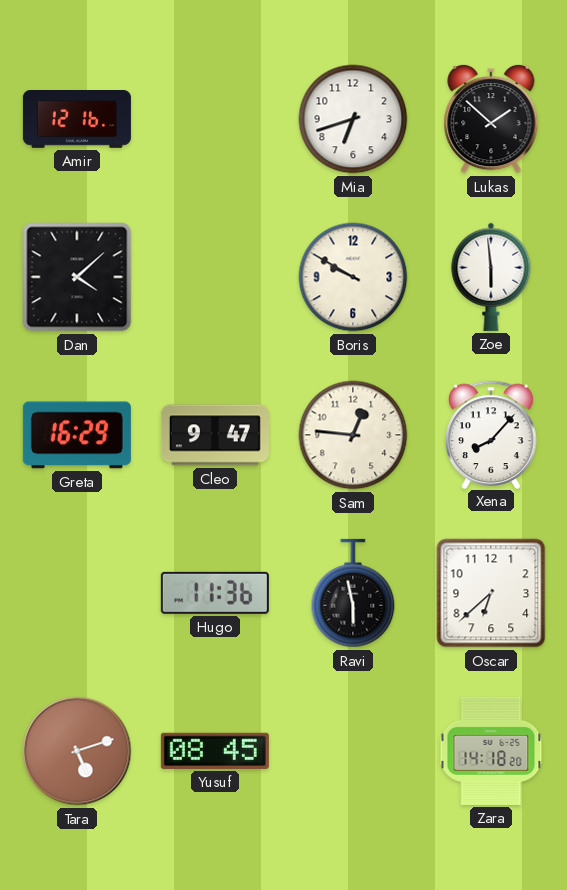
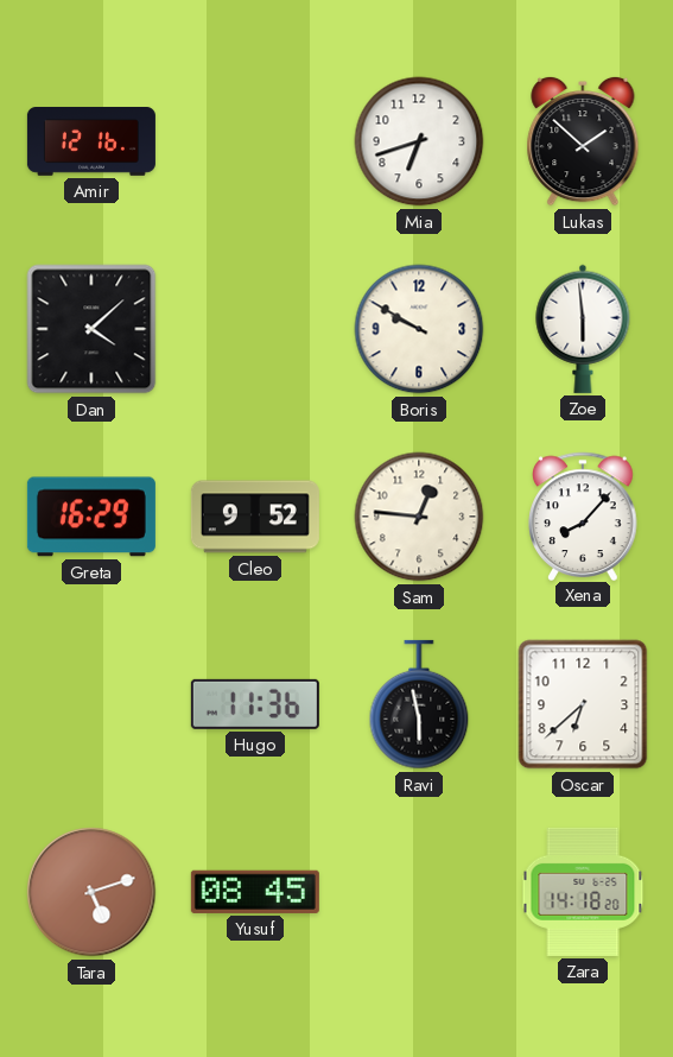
Cleo: 9:47 -> 9:52
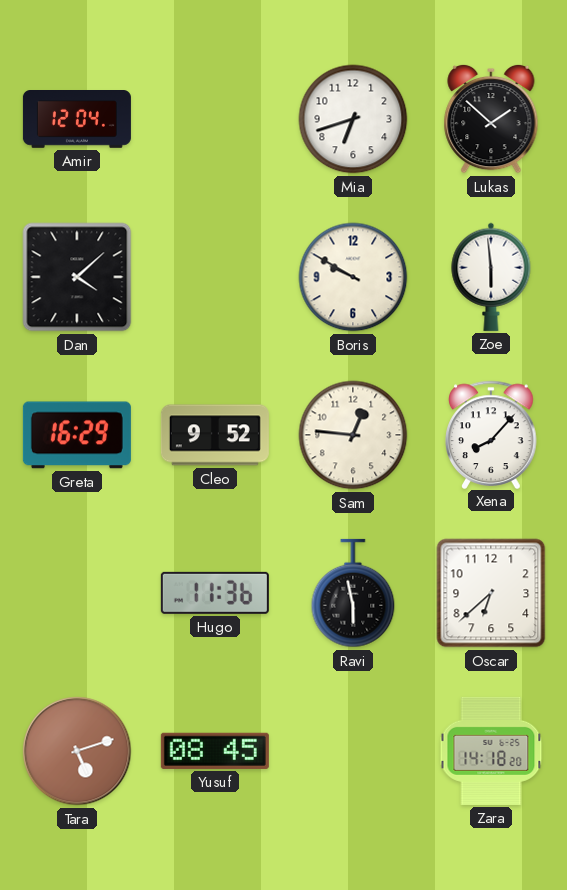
Amir: 12:16 -> 12:04
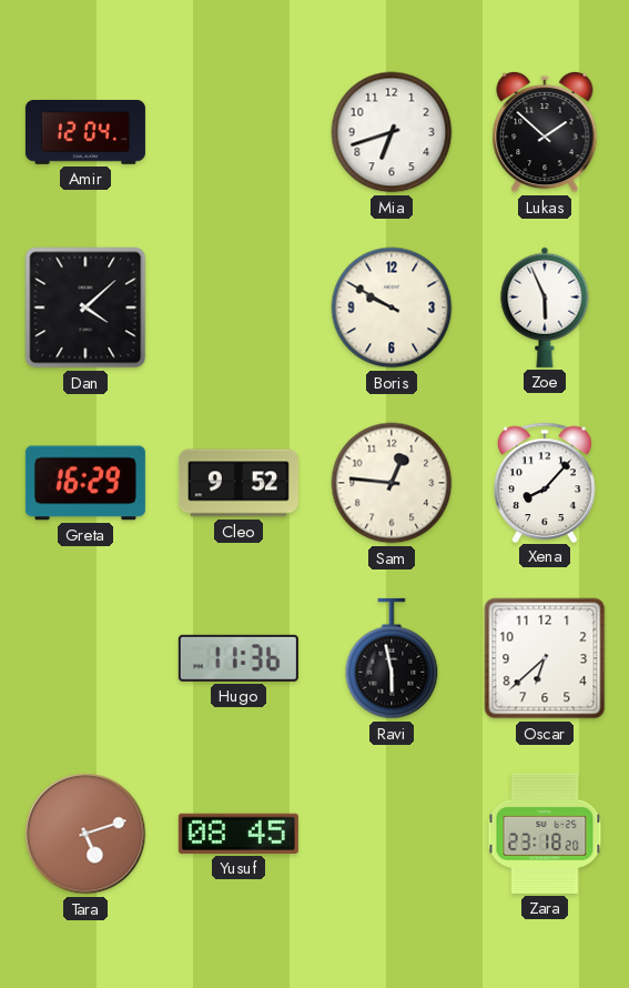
Zoe: 5:59 -> 5:56
Zara: 14:18 -> 23:18
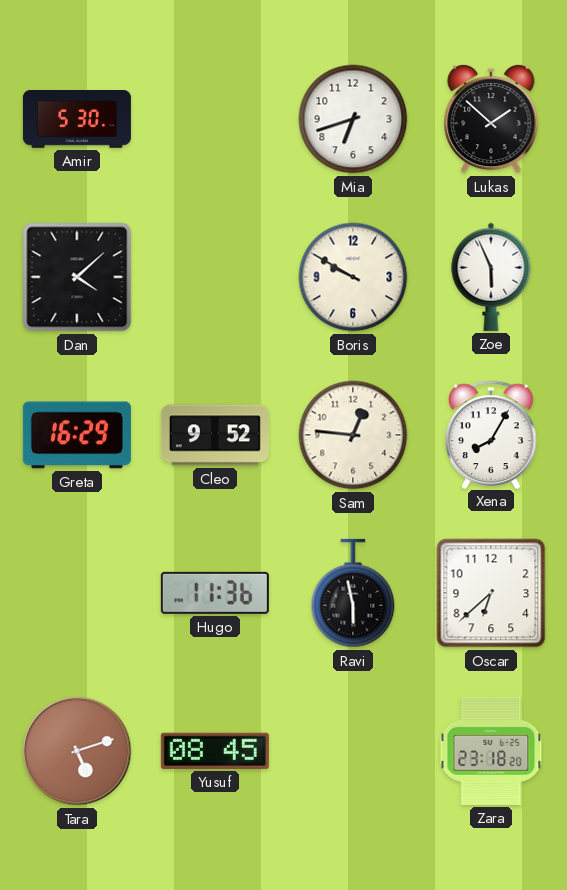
Amir: 12:04 -> 5:30
Xena: 8:07 -> 8:05
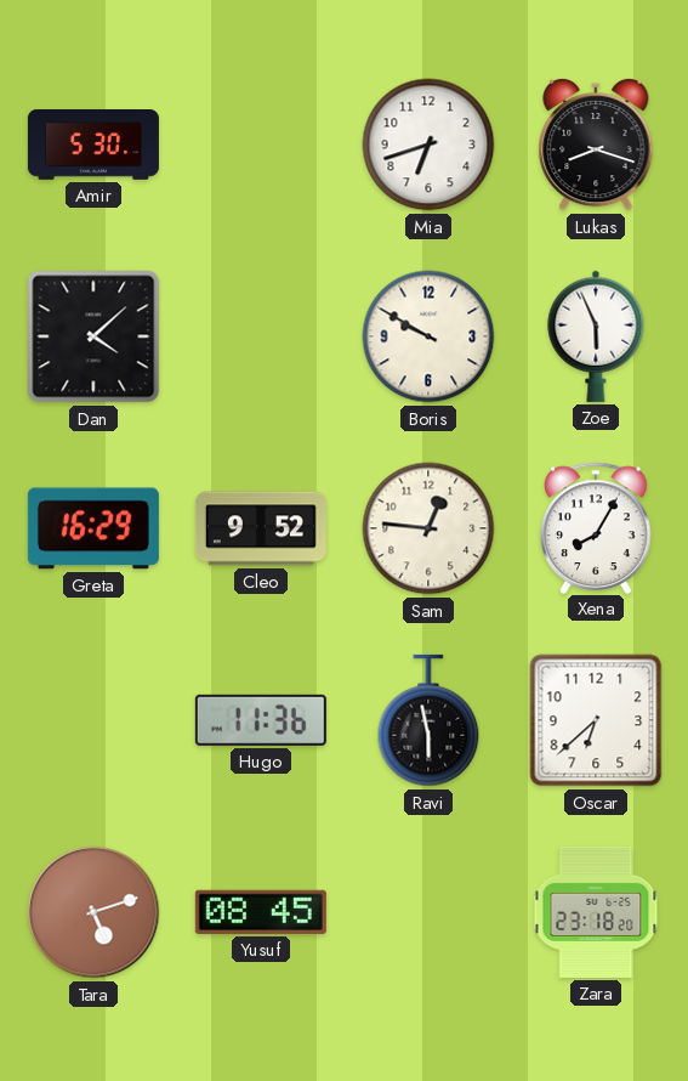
Lukas: 1:52 -> 8:18
